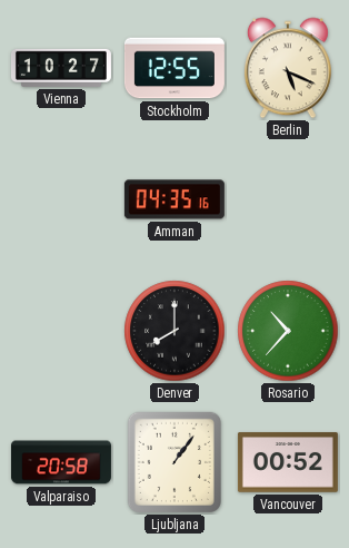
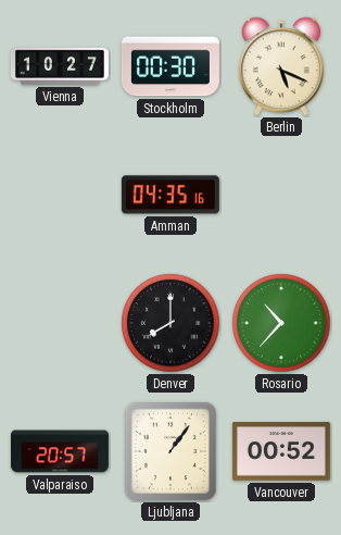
Stockholm: 12:55 -> 00:30
Valparaiso: 20:58 -> 20:57
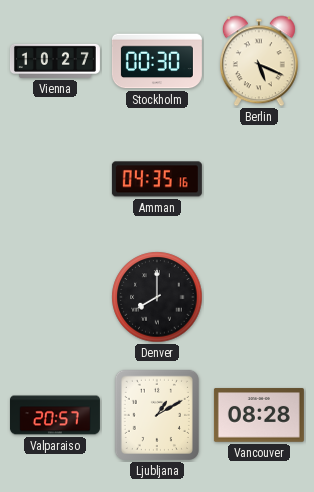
Rosario: 10:37 -> none
Ljubljana: 1:06 -> 1:10
Vancouver: 00:52 -> 08:28
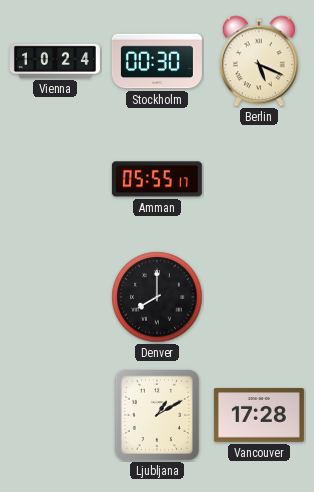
Vienna: 10:27 -> 10:24
Amman: 04:35 -> 05:55
Valparaiso: 20:57 -> none
Vancouver: 08:28 -> 17:28
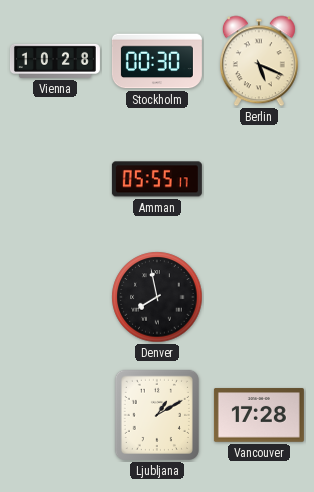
Vienna: 10:24 -> 10:28
Denver: 8:00 -> 7:58
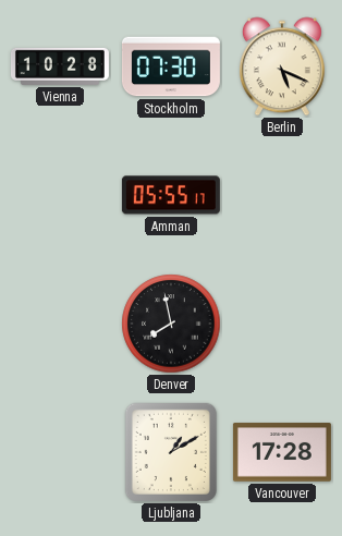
Stockholm: 00:30 -> 07:30
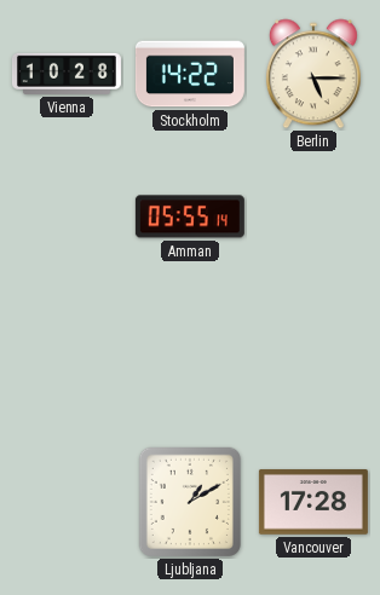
Stockholm: 07:30 -> 14:22
Berlin: 5:19 -> 5:15
Amman: 05:55:17 -> 05:55:14
Denver: 7:58 -> none
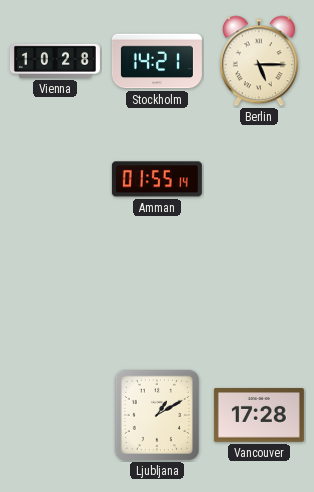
Stockholm: 14:22 -> 14:21
Amman: 05:55 -> 01:55
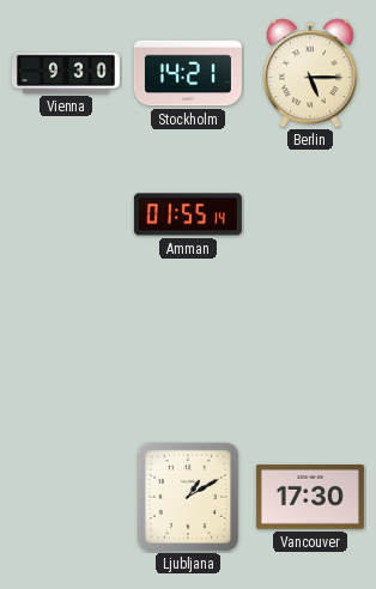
Vienna: 10:28 -> 9:30
Vancouver: 17:28 -> 17:30
